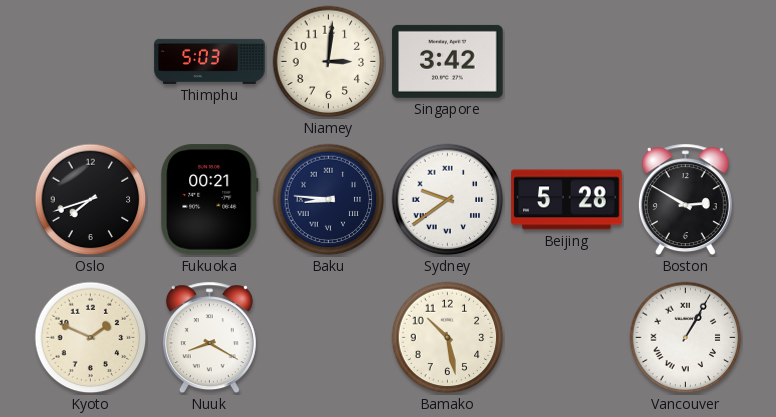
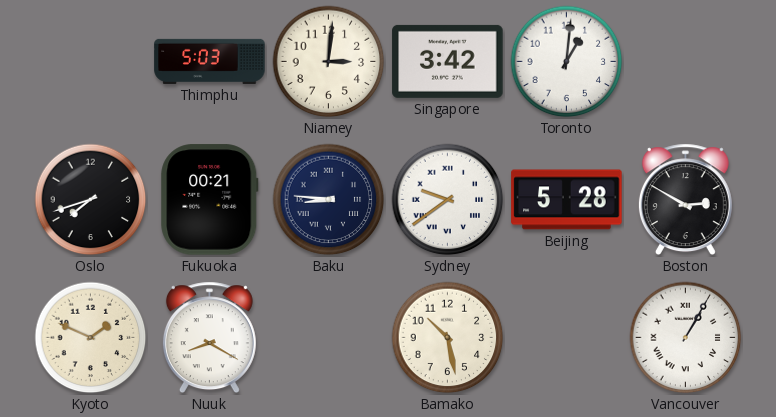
Toronto: none -> 1:01
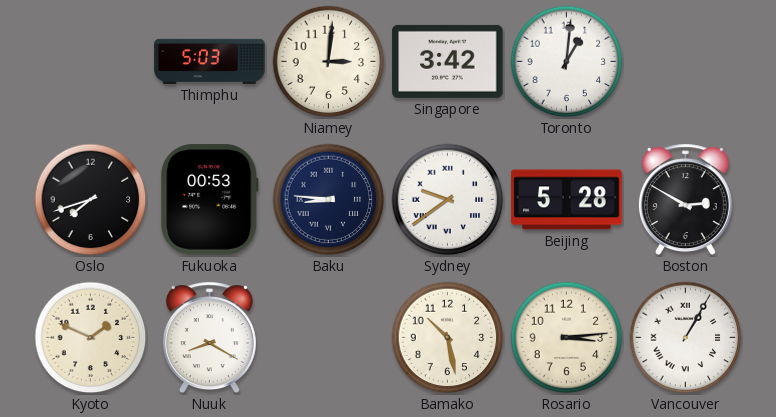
Fukuoka: 00:21 -> 00:53
Rosario: none -> 3:14
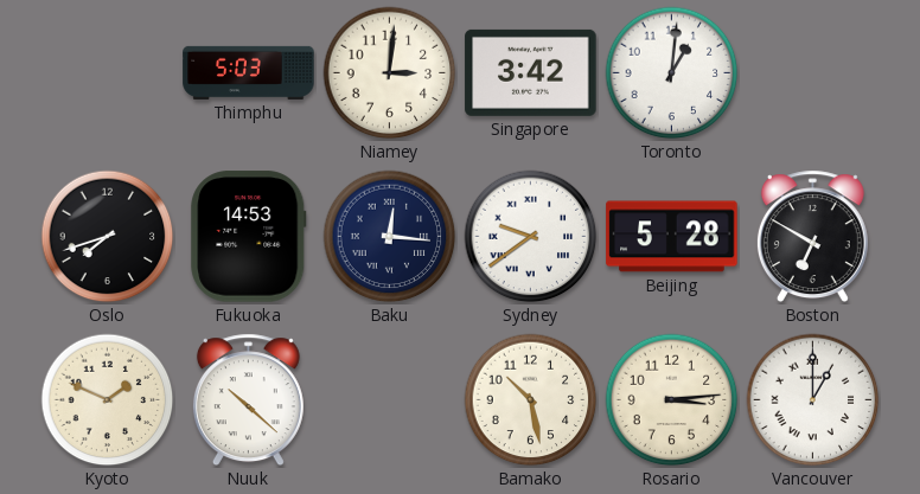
Fukuoka: 00:53 -> 14:53
Baku: 8:46 -> 12:16
Boston: 2:50 -> 6:50
Nuuk: 8:20 -> 10:22
Vancouver: 1:05 -> 1:00
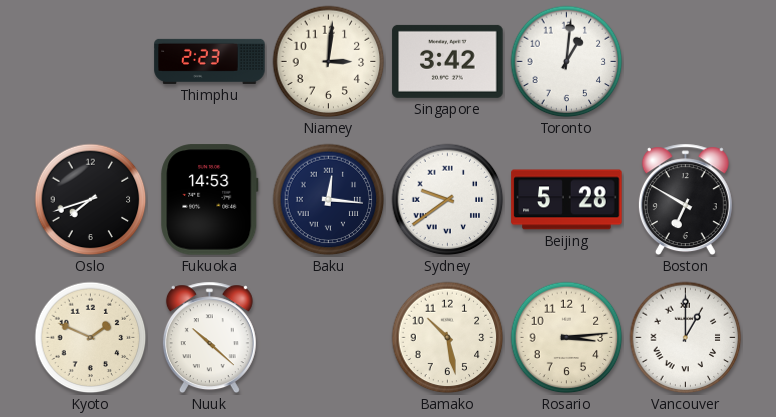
Thimphu: 5:03 -> 2:23
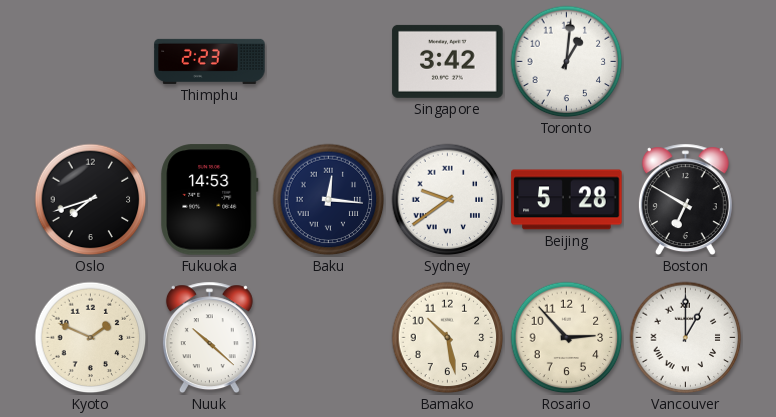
Niamey: 3:01 -> none
Rosario: 3:14 -> 2:53
